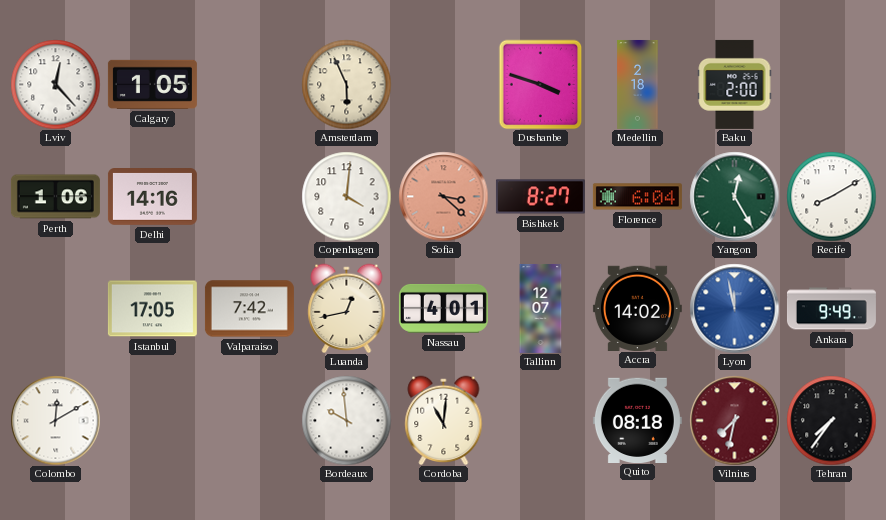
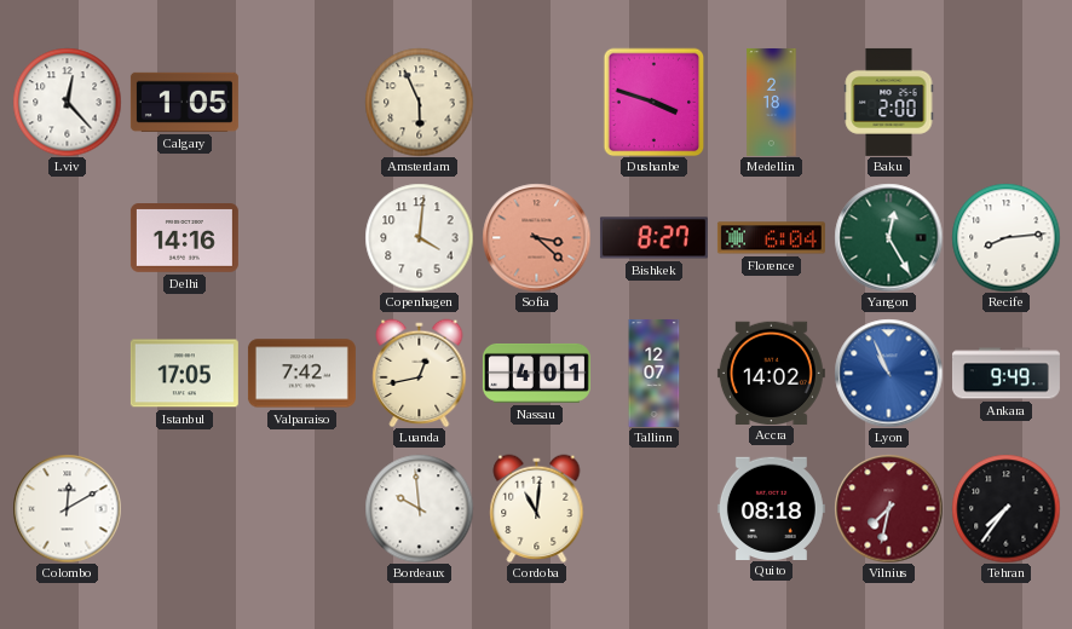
Perth: 1:06 -> none
Recife: 8:10 -> 8:14
Lyon: 11:58 -> 10:56
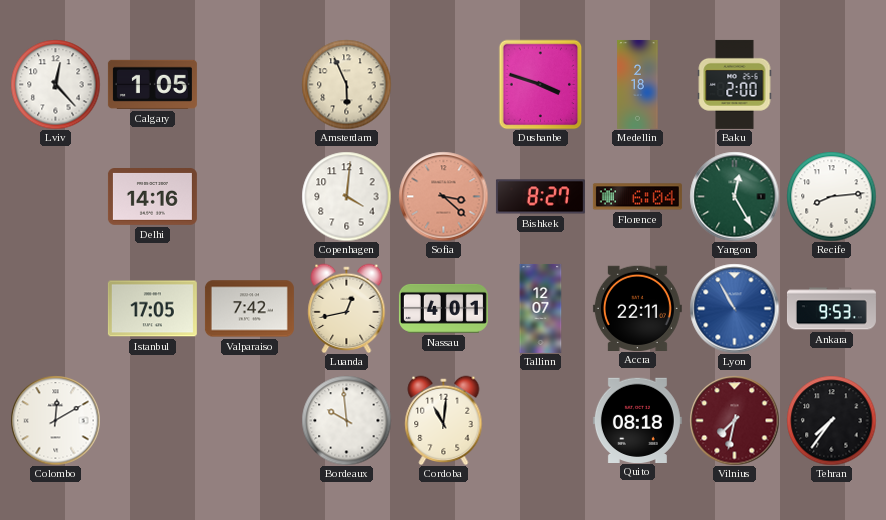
Accra: 14:02 -> 22:11
Lyon: 10:56 -> 10:55
Ankara: 9:49 -> 9:53
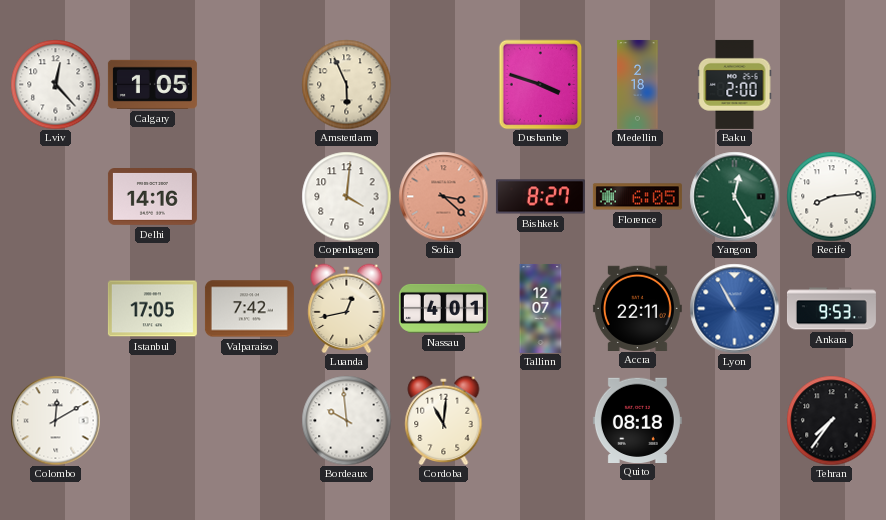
Florence: 6:04 -> 6:05
Vilnius: 7:32 -> none
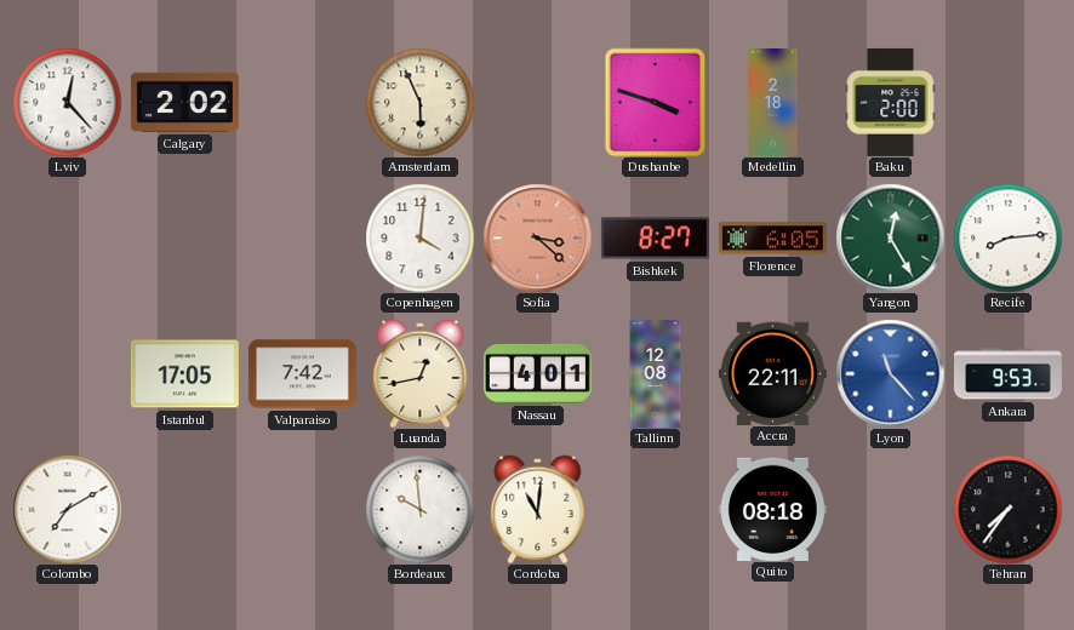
Calgary: 1:05 -> 2:02
Delhi: 14:16 -> none
Tallinn: 12:07 -> 12:08
Lyon: 10:55 -> 11:23
Colombo: 12:10 -> 7:10
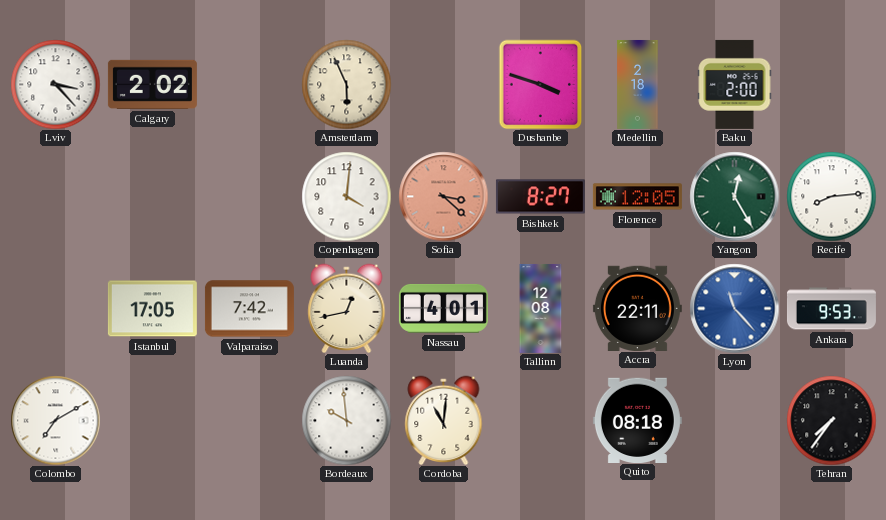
Lviv: 12:23 -> 3:23
Florence: 6:05 -> 12:05
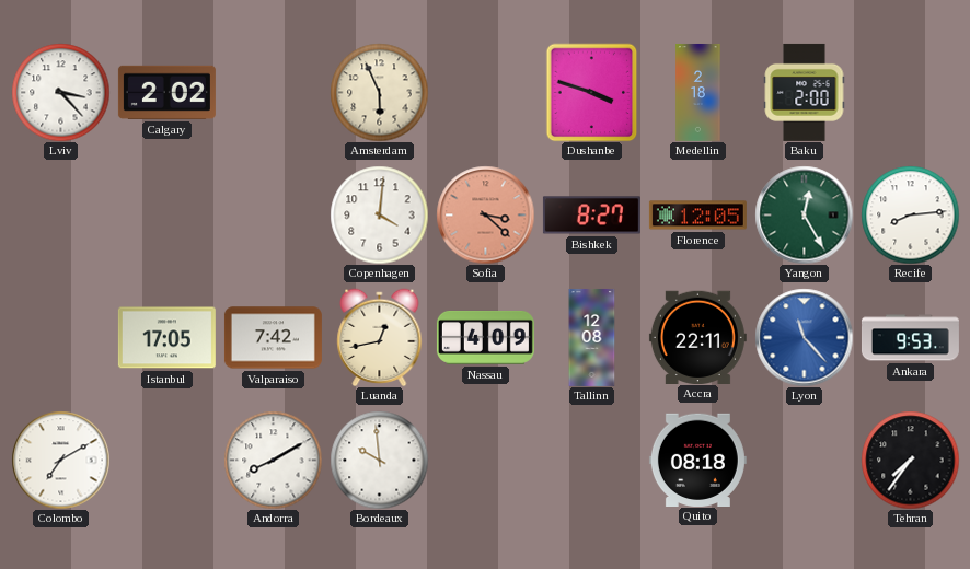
Nassau: 4:01 -> 4:09
Andorra: none -> 8:10
Cordoba: 11:01 -> none
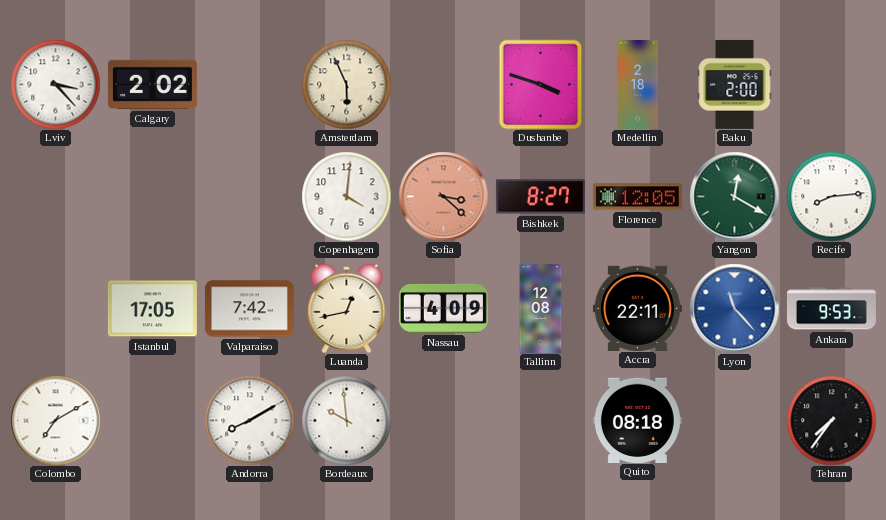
Yangon: 12:25 -> 12:20
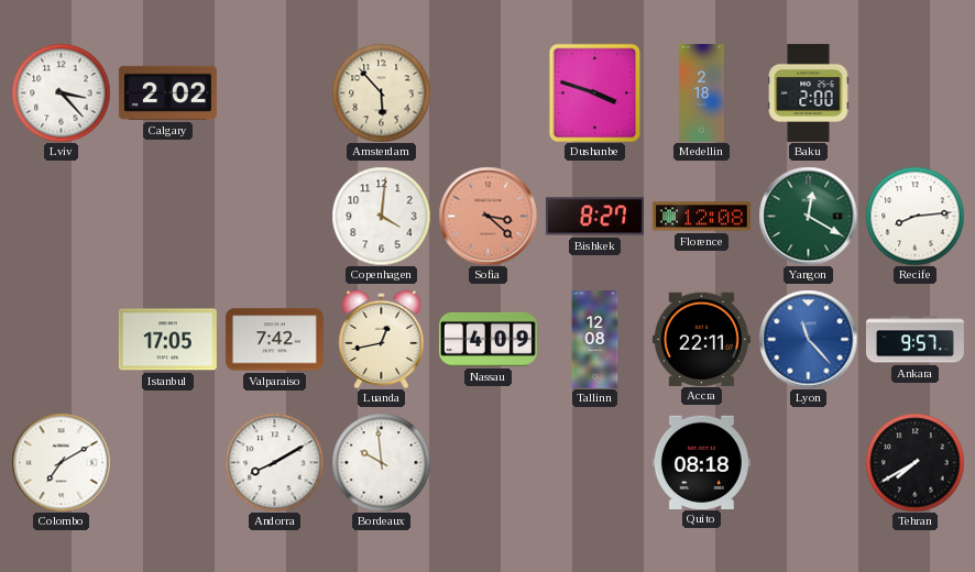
Amsterdam: 5:56 -> 5:53
Florence: 12:05 -> 12:08
Ankara: 9:53 -> 9:57
Tehran: 7:36 -> 7:40
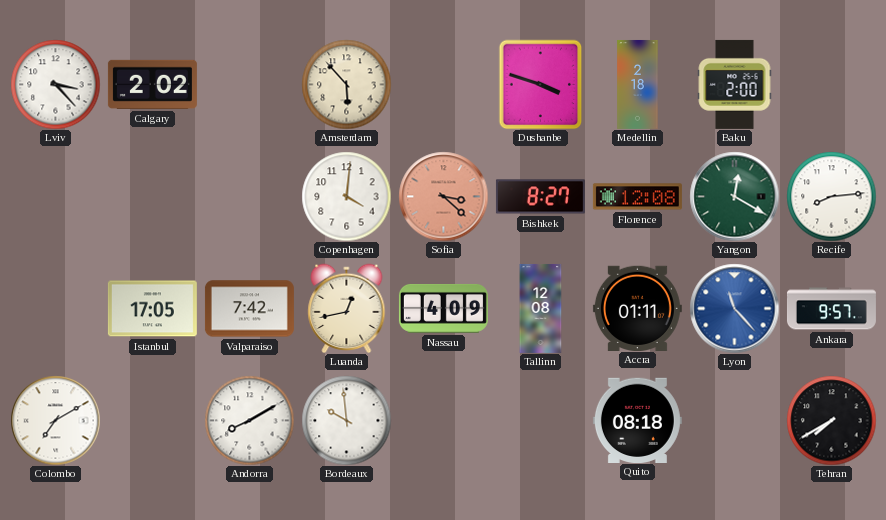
Accra: 22:11 -> 01:11
